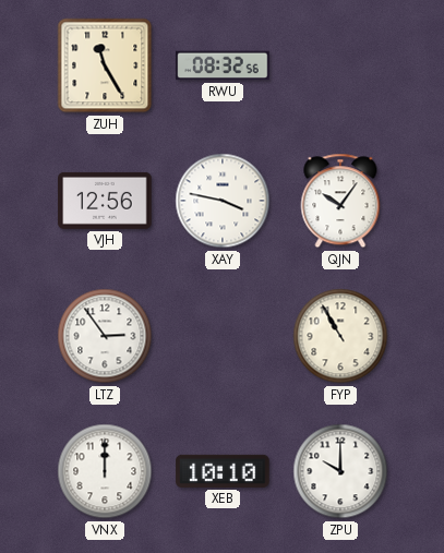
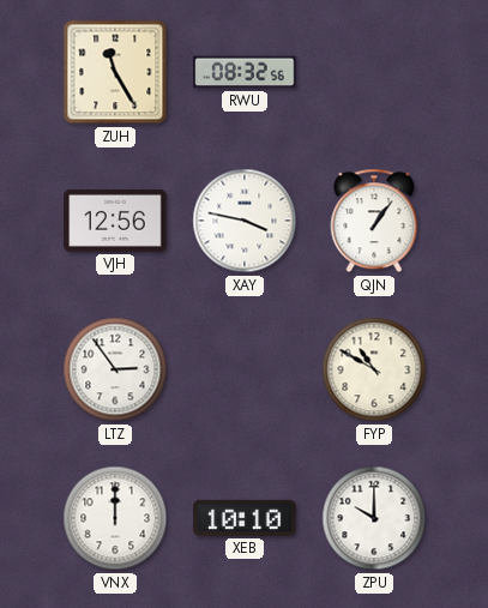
QJN: 10:06 -> 1:06
FYP: 10:55 -> 10:50
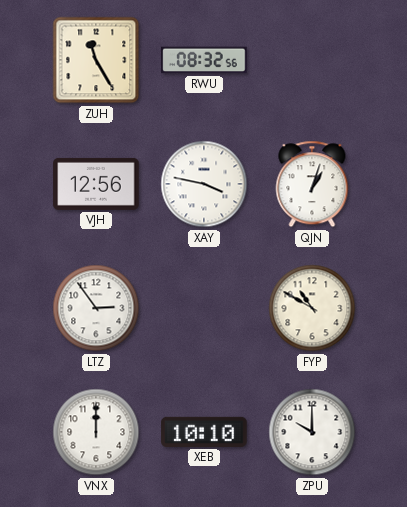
QJN: 1:06 -> 1:03
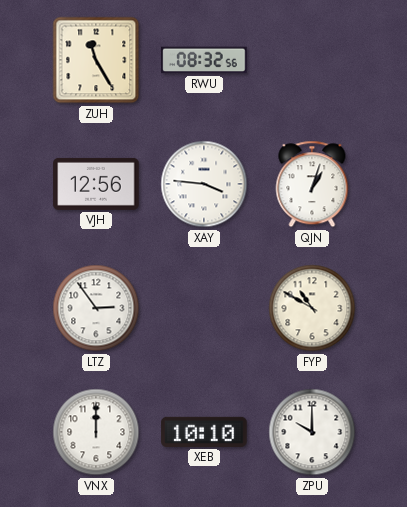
XAY: 3:47 -> 3:46
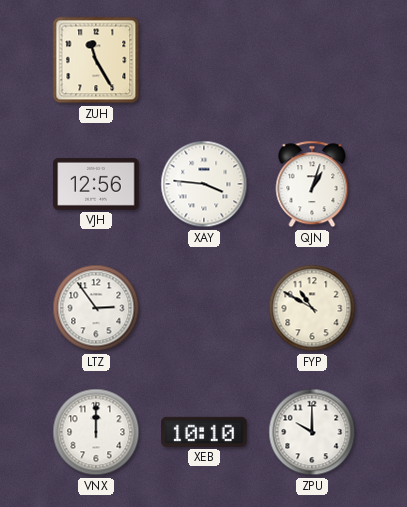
RWU: 08:32 -> none
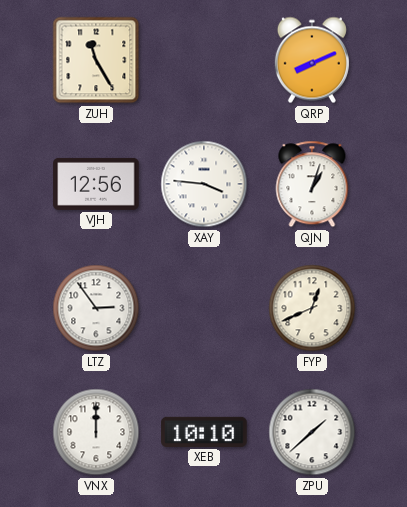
QRP: none -> 8:11
FYP: 10:50 -> 12:41
ZPU: 10:00 -> 1:38
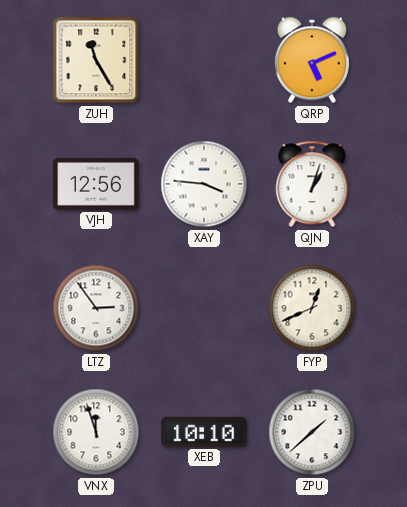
QRP: 8:11 -> 5:11
VNX: 12:00 -> 11:57
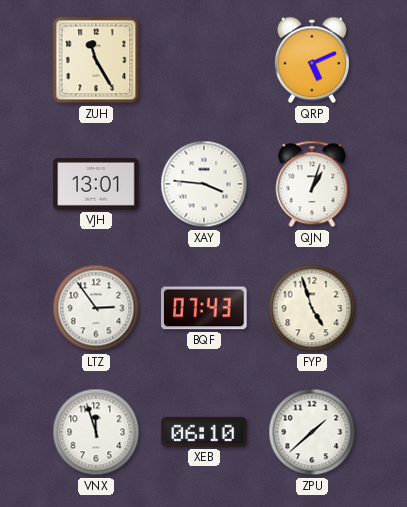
VJH: 12:56 -> 13:01
BQF: none -> 07:43
FYP: 12:41 -> 4:57
XEB: 10:10 -> 06:10
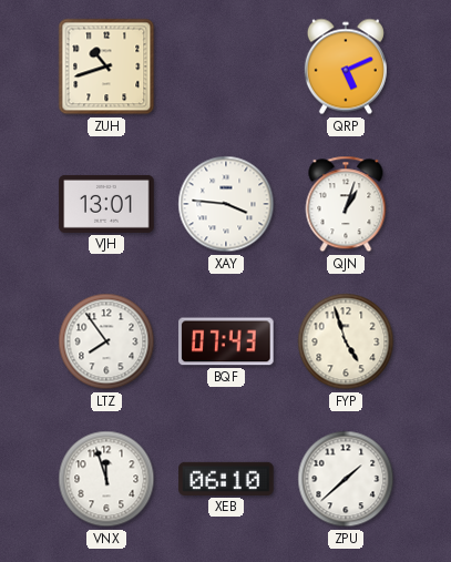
ZUH: 11:25 -> 10:42
LTZ: 2:54 -> 7:54
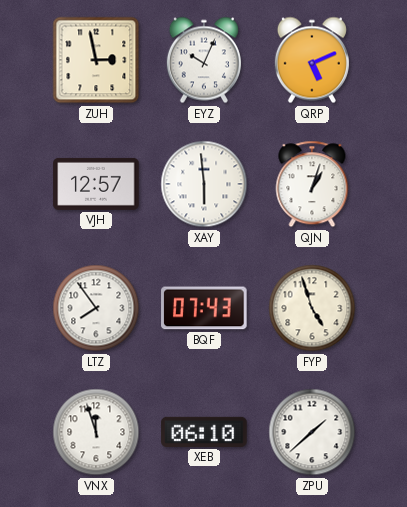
ZUH: 10:42 -> 2:58
EYZ: none -> 10:04
VJH: 13:01 -> 12:57
XAY: 3:46 -> 5:59
